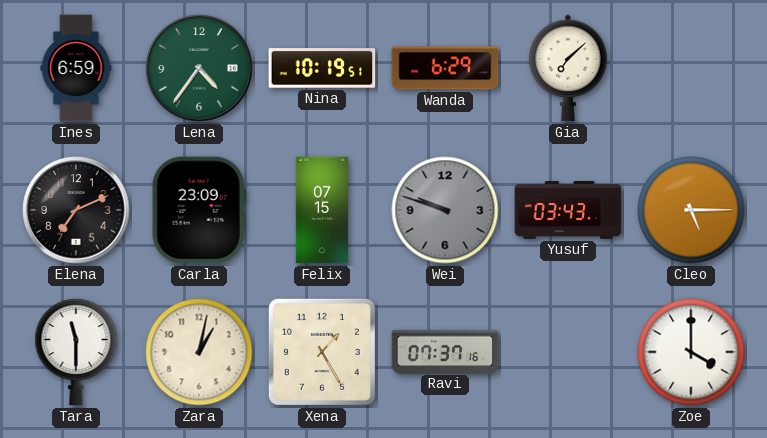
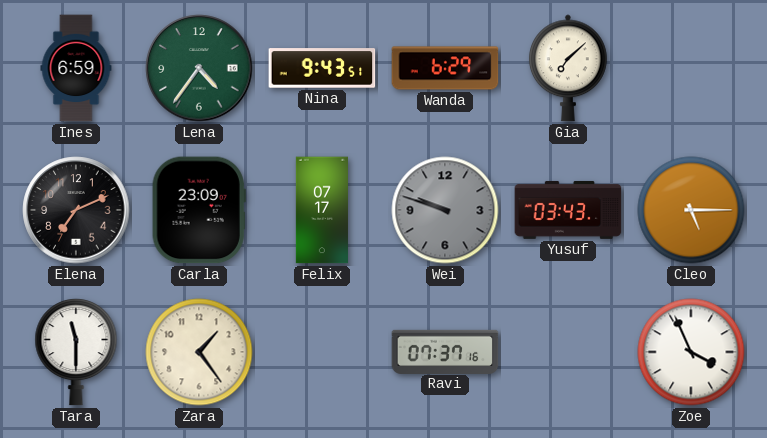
Nina: 10:19 -> 9:43
Felix: 07:15 -> 07:17
Zara: 1:02 -> 1:24
Xena: 1:25 -> none
Zoe: 4:00 -> 3:56
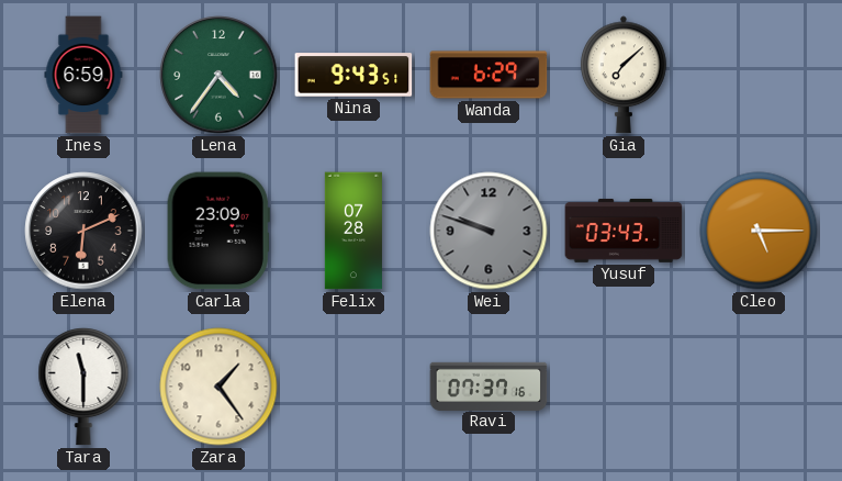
Elena: 7:11 -> 6:11
Felix: 07:17 -> 07:28
Zoe: 3:56 -> none
